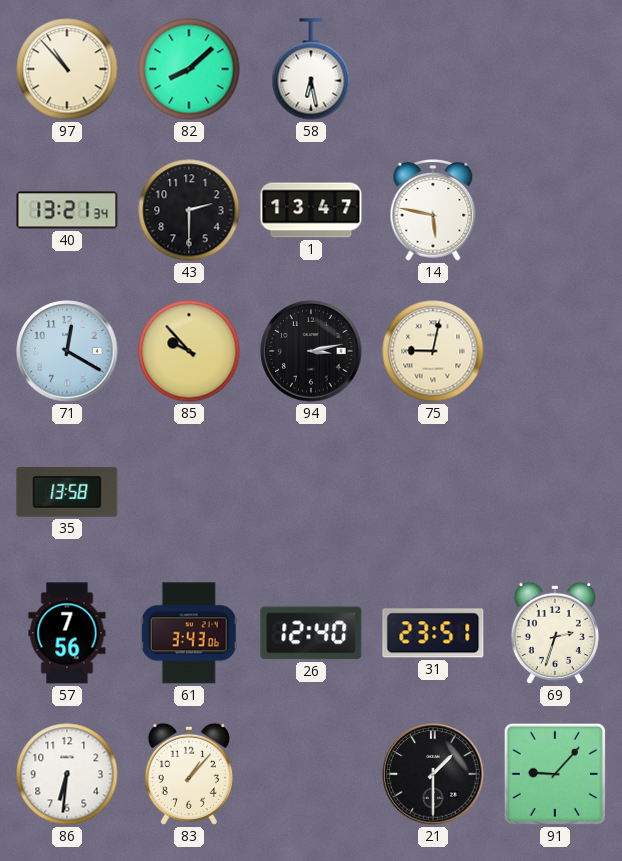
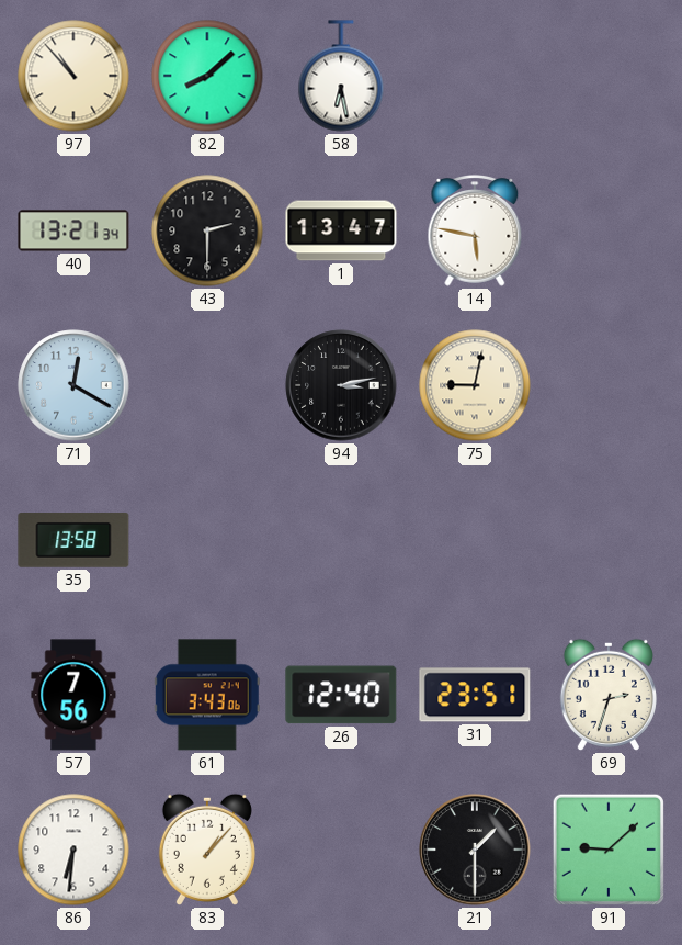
85: 9:53 -> none
91: 9:07 -> 9:08
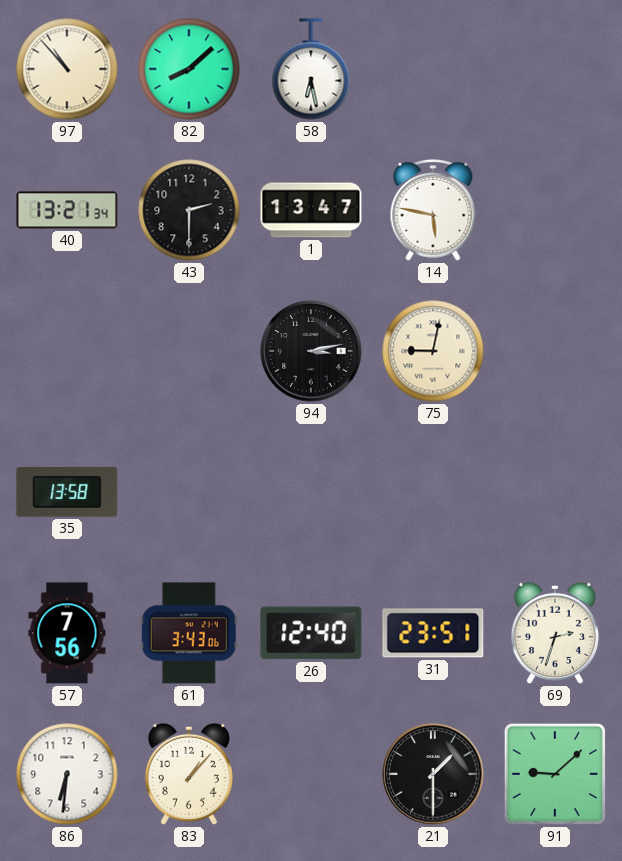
71: 12:20 -> none
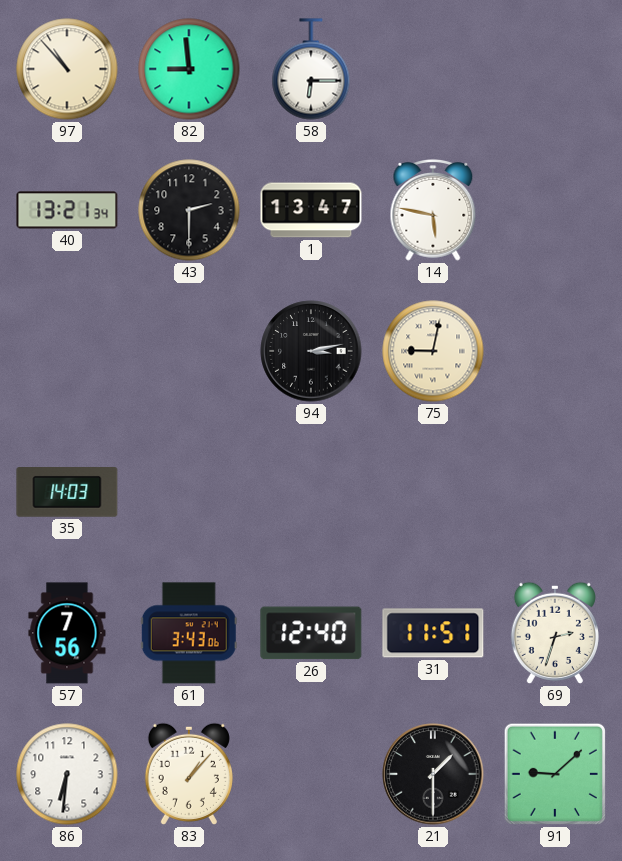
82: 8:08 -> 8:59
58: 6:28 -> 6:15
35: 13:58 -> 14:03
31: 23:51 -> 11:51
